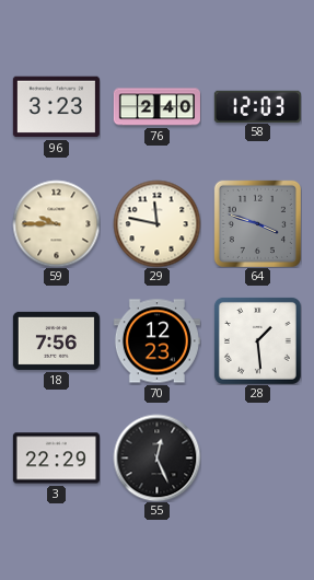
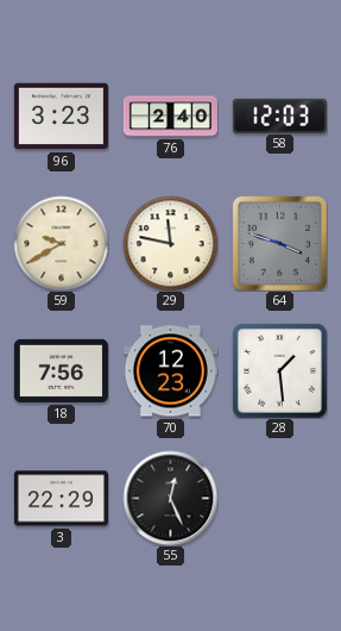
59: 9:45 -> 9:40
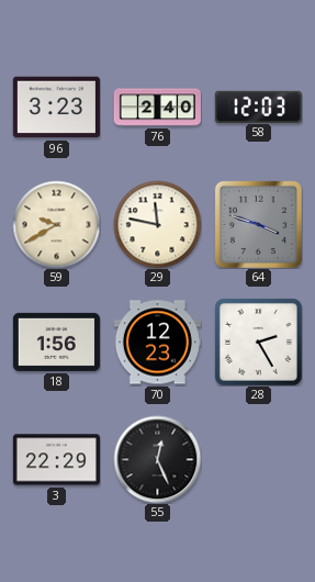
18: 7:56 -> 1:56
28: 1:29 -> 2:25
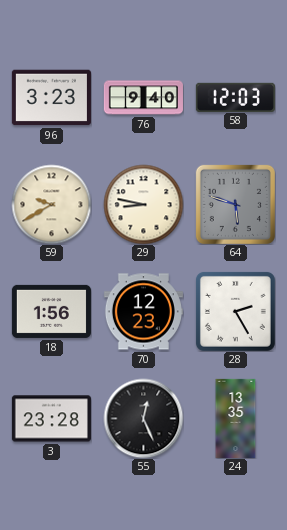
76: 2:40 -> 9:40
29: 11:47 -> 8:47
64: 3:48 -> 5:48
3: 22:29 -> 23:28
24: none -> 13:35
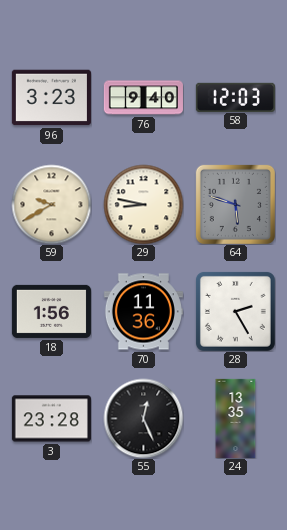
70: 12:23 -> 11:36
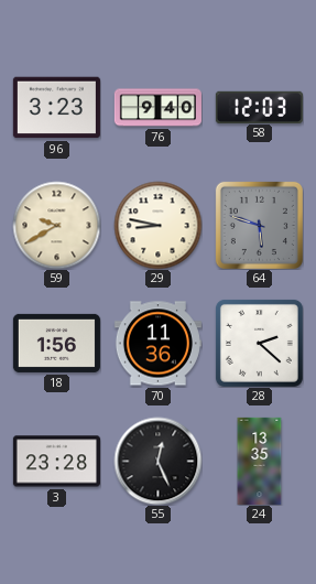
28: 2:25 -> 2:22
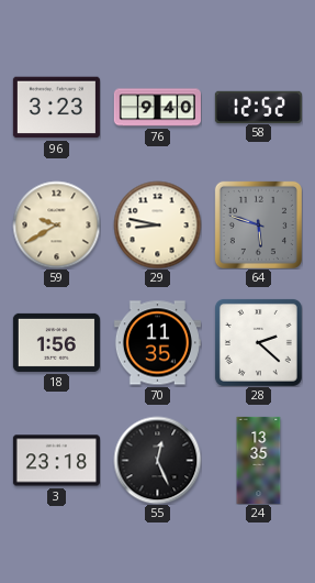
58: 12:03 -> 12:52
70: 11:36 -> 11:35
3: 23:28 -> 23:18
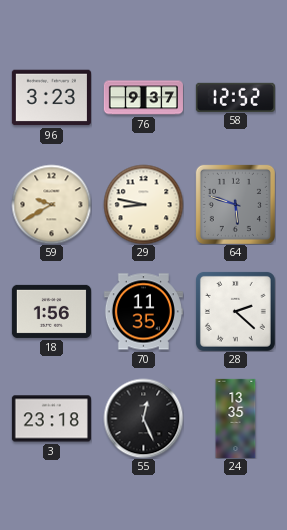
76: 9:40 -> 9:37
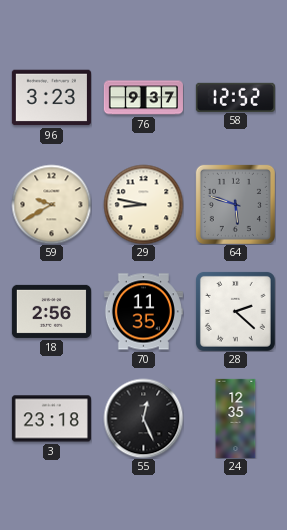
18: 1:56 -> 2:56
24: 13:35 -> 12:35
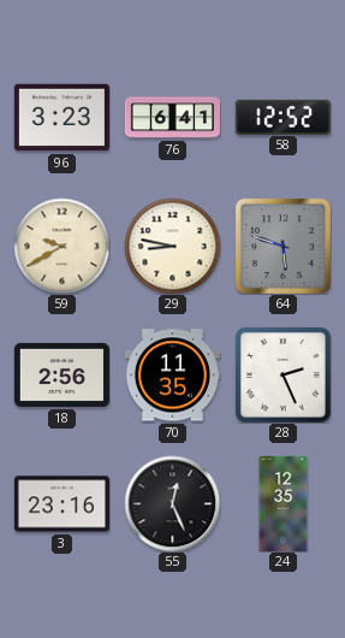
76: 9:37 -> 6:41
28: 2:22 -> 2:26
3: 23:18 -> 23:16
